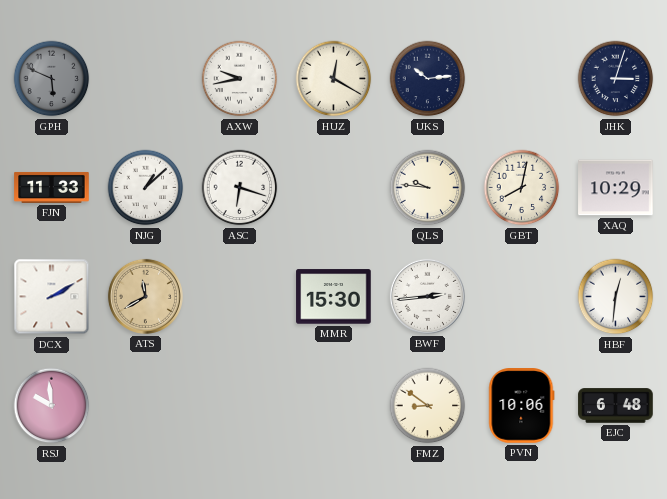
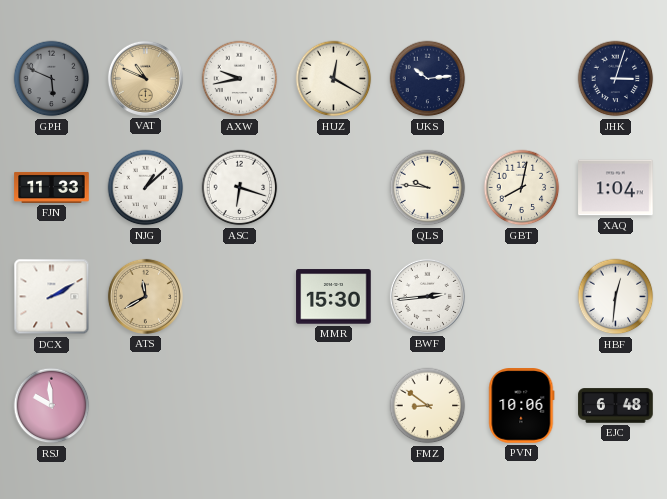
VAT: none -> 10:49
XAQ: 10:29 -> 1:04
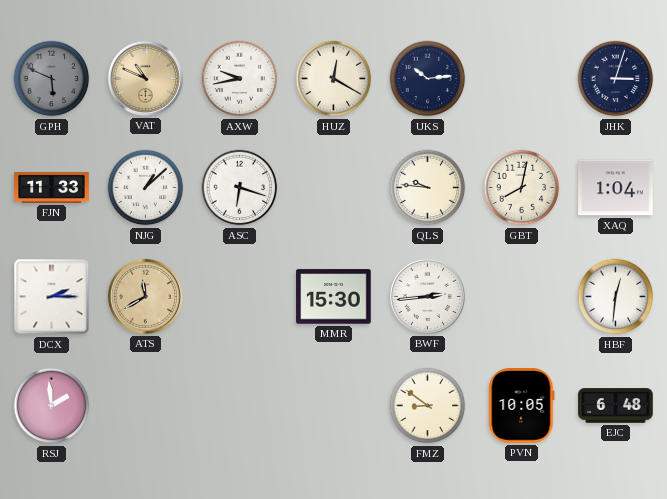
DCX: 2:10 -> 2:15
RSJ: 9:59 -> 1:59
PVN: 10:06 -> 10:05
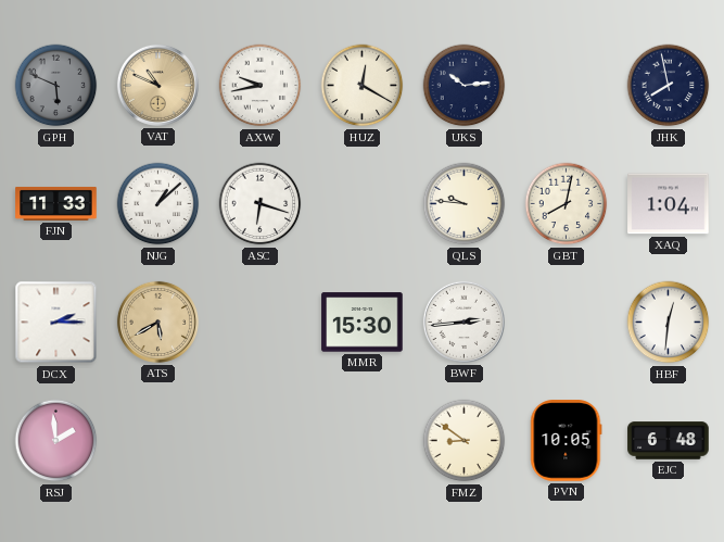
JHK: 3:03 -> 7:58
ATS: 11:40 -> 5:40
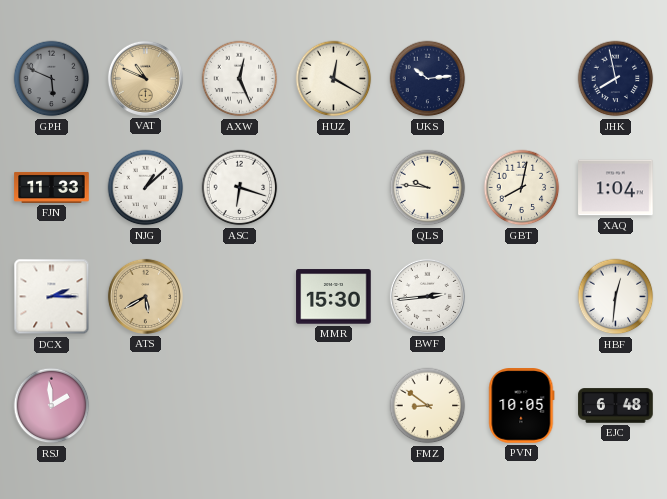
AXW: 9:43 -> 12:26
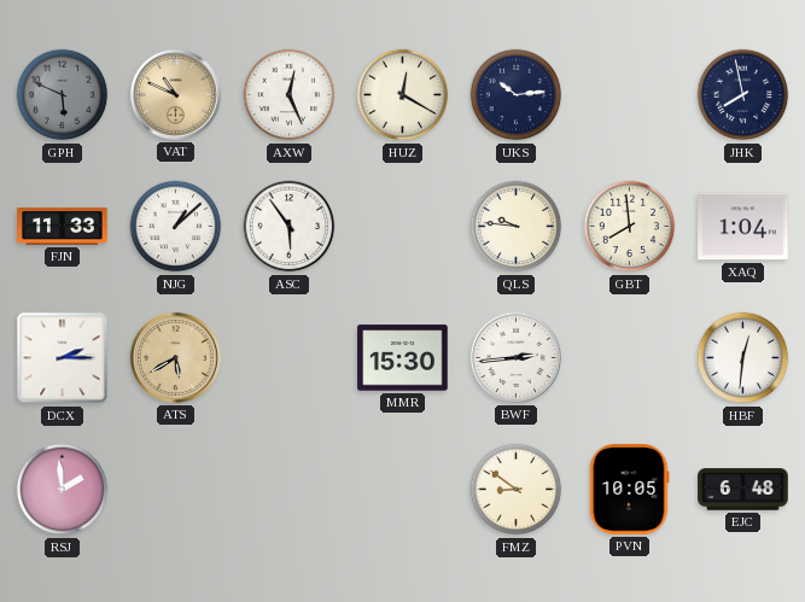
ASC: 6:18 -> 5:54
GBT: 8:02 -> 7:59
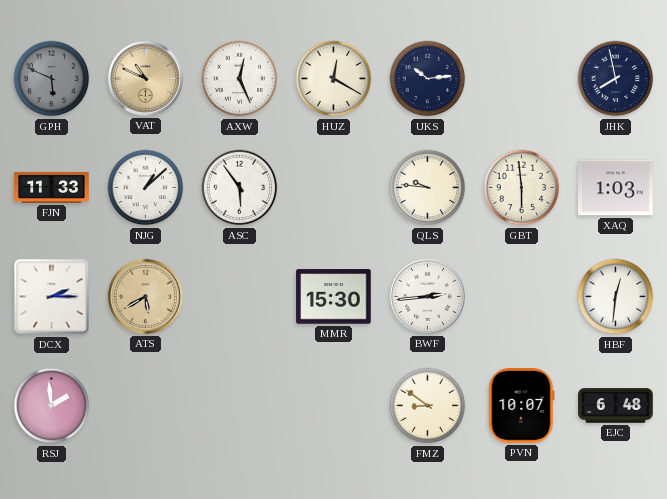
GBT: 7:59 -> 5:59
XAQ: 1:04 -> 1:03
PVN: 10:05 -> 10:07
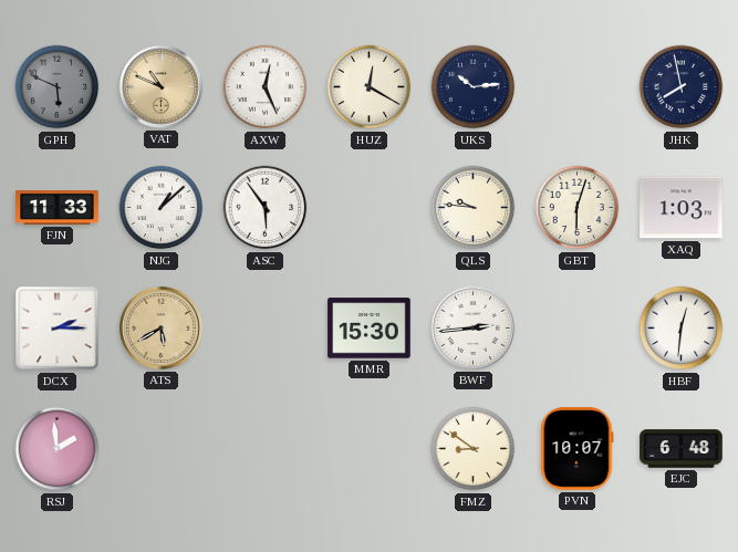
GBT: 5:59 -> 6:03
